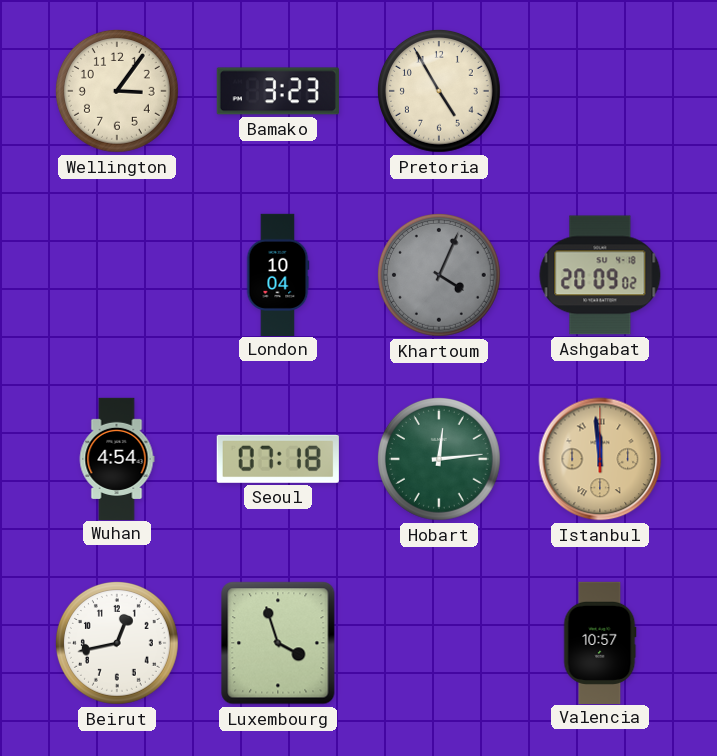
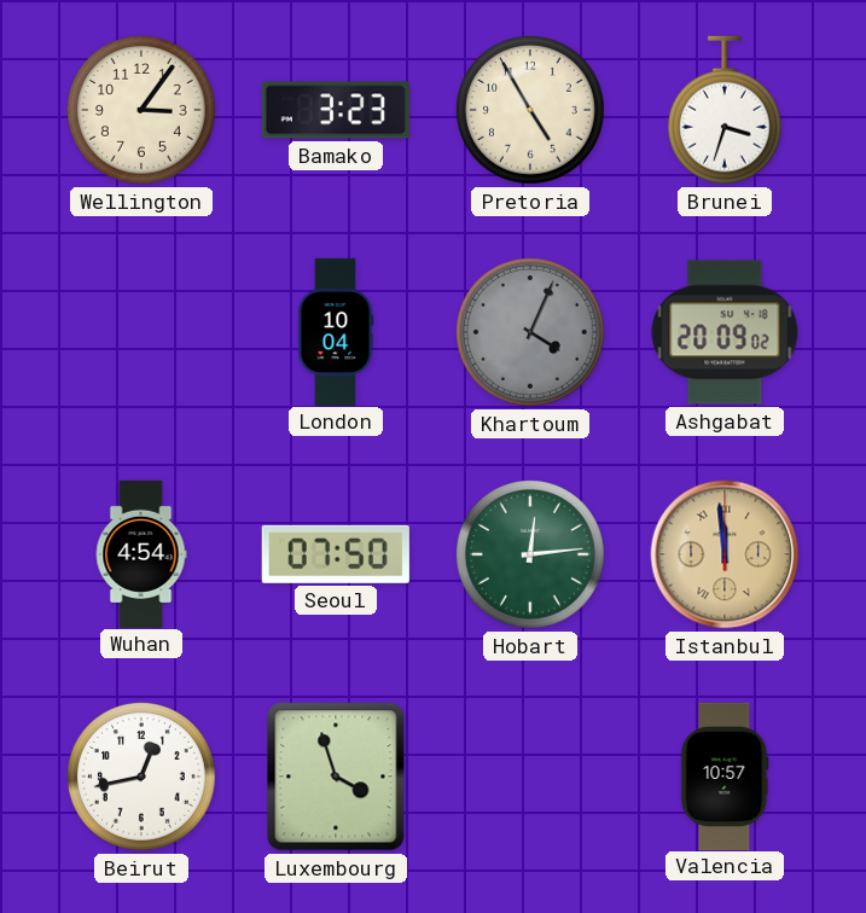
Brunei: none -> 3:33
Seoul: 07:18 -> 07:50
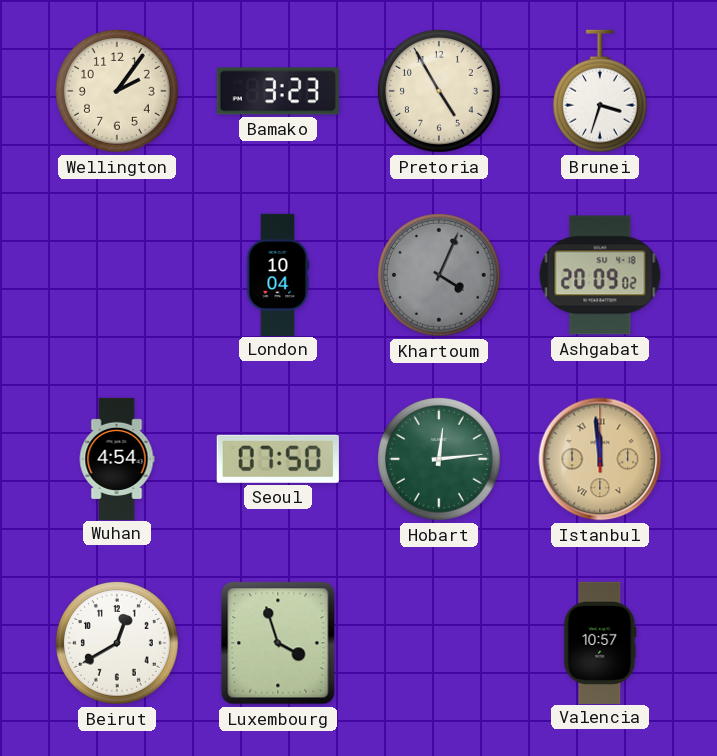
Wellington: 3:06 -> 2:06
Beirut: 12:43 -> 12:40
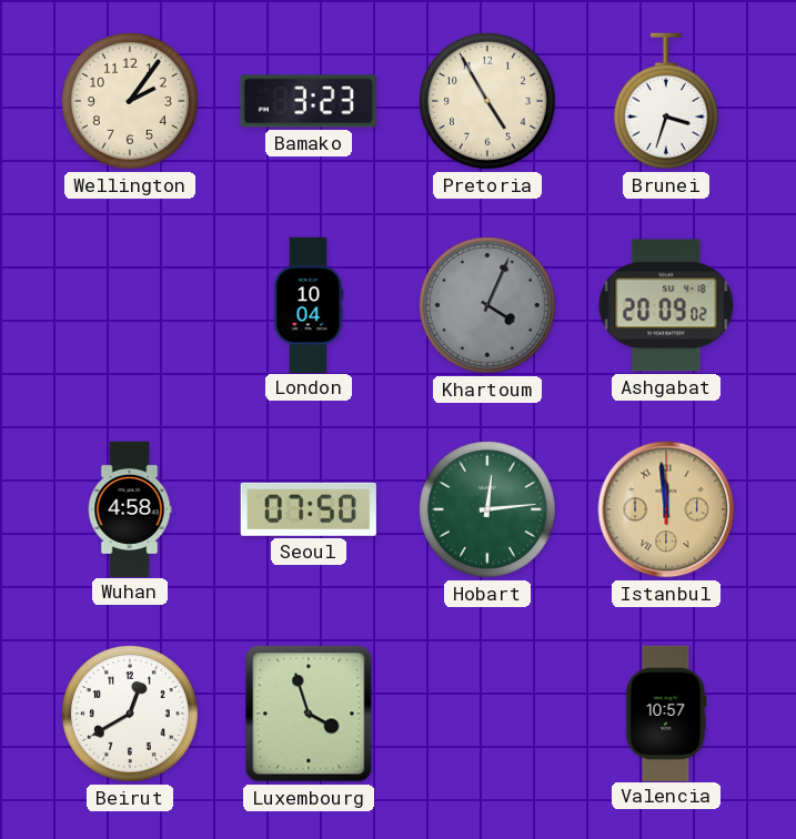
Wuhan: 4:54 -> 4:58
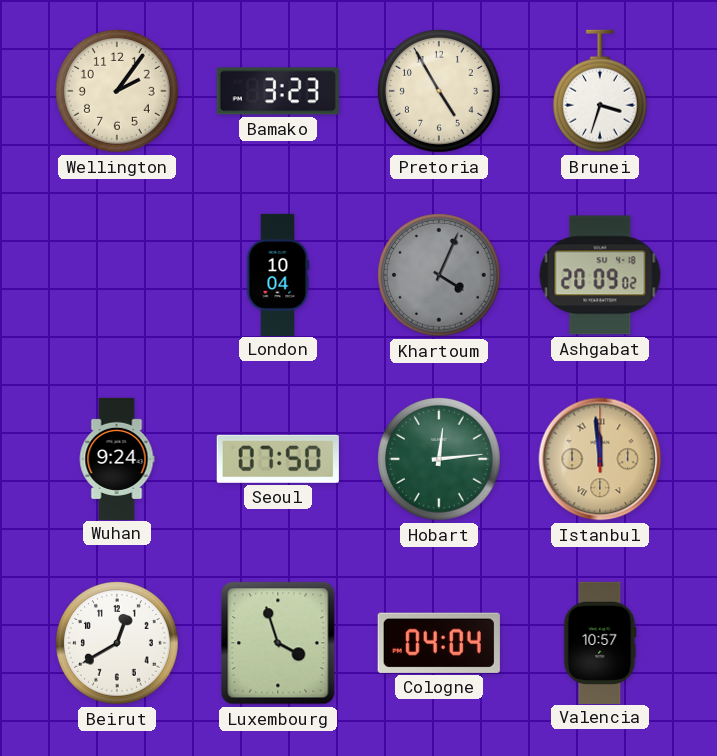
Wuhan: 4:58 -> 9:24
Cologne: none -> 04:04
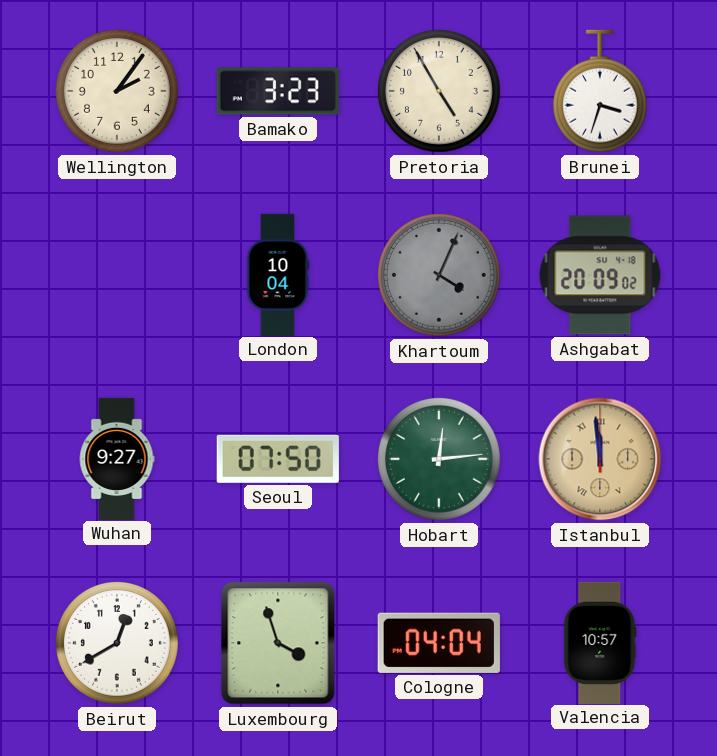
Wuhan: 9:24 -> 9:27
